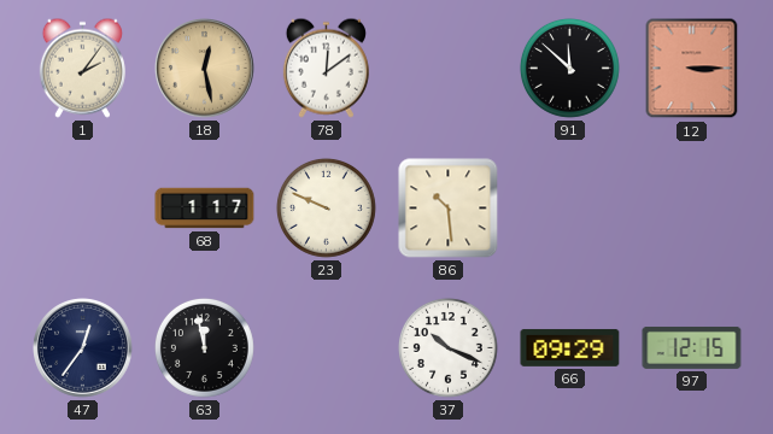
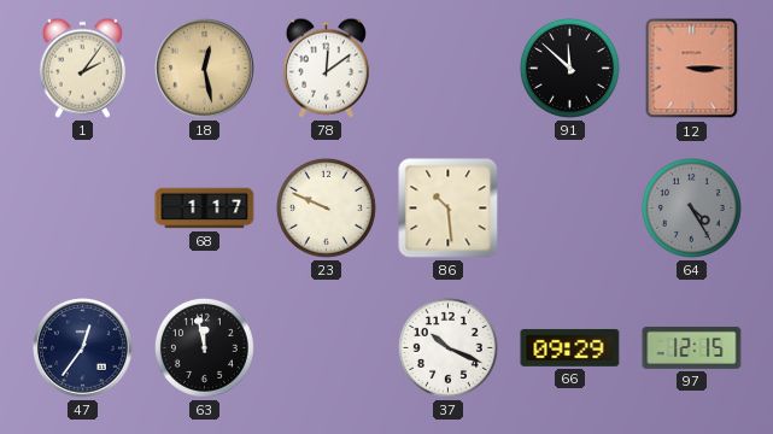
64: none -> 4:25
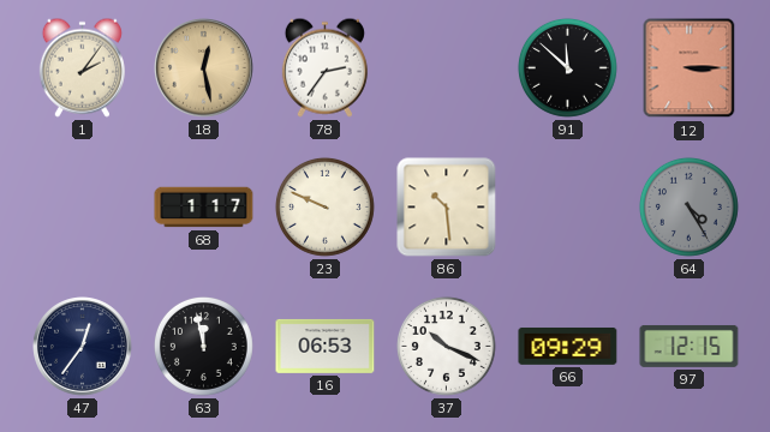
78: 12:09 -> 2:36
16: none -> 06:53
